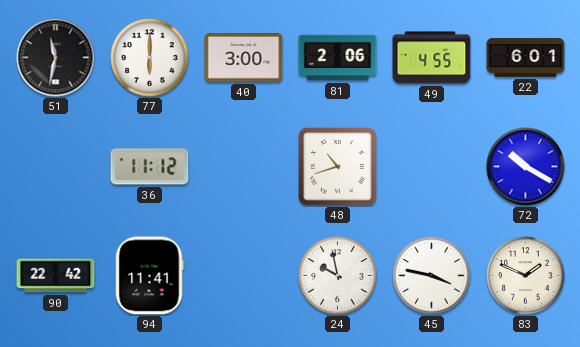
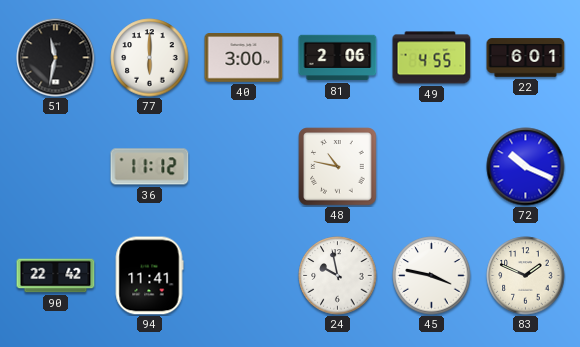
48: 10:42 -> 10:47
72: 10:20 -> 10:19
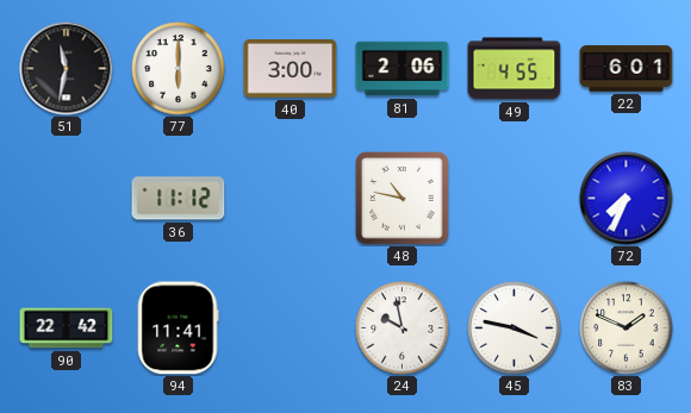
72: 10:19 -> 7:34
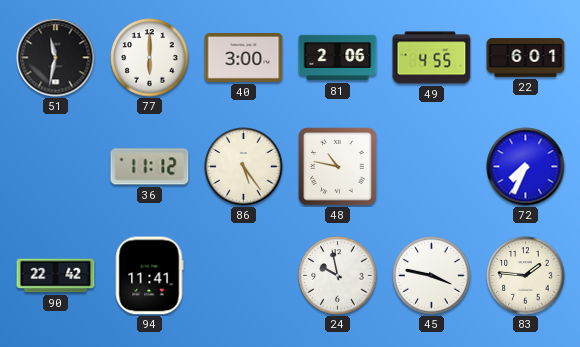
86: none -> 5:24
83: 1:49 -> 1:46
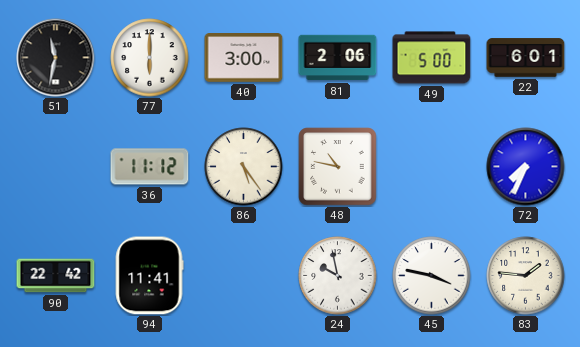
49: 4:55 -> 5:00
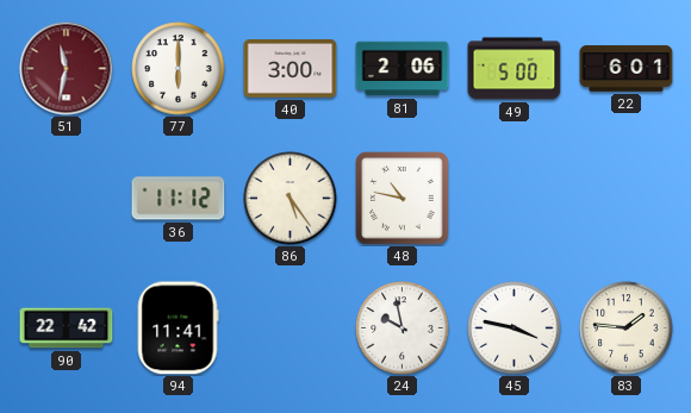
51 dial: black -> burgundy
72: 7:34 -> none
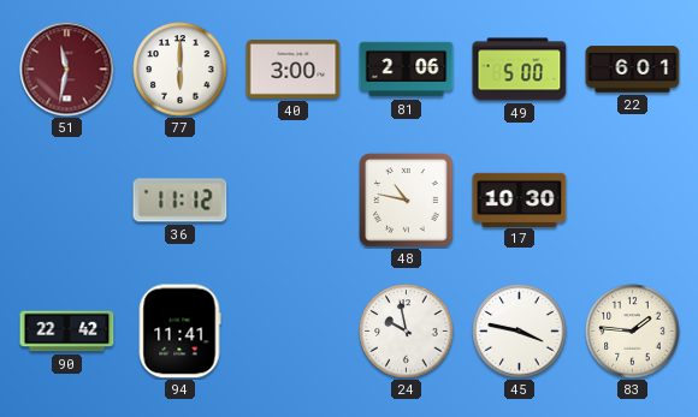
86: 5:24 -> none
17: none -> 10:30
